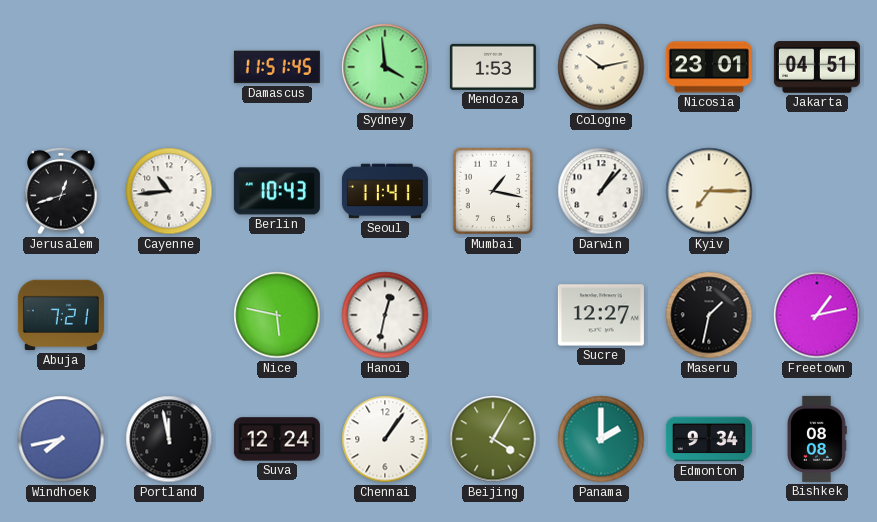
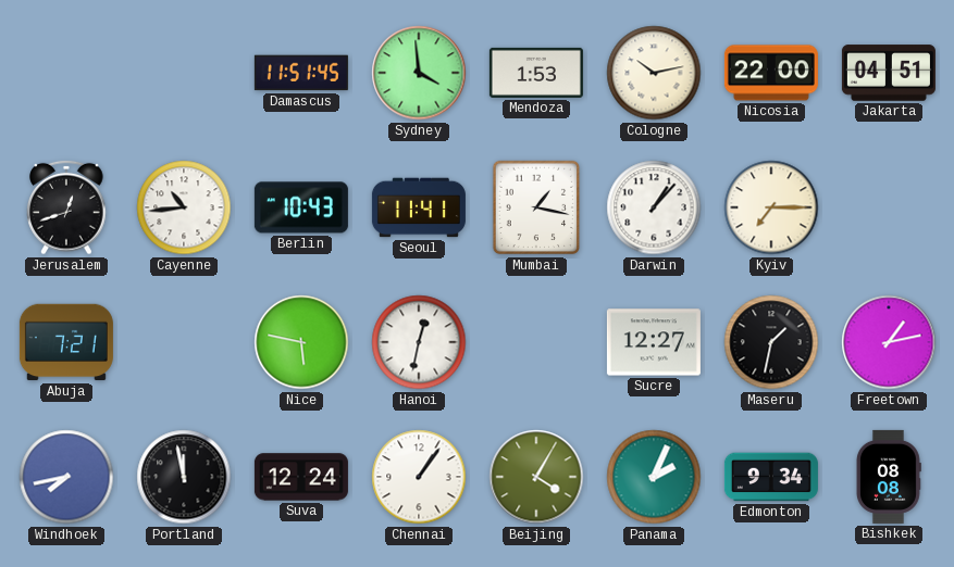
Nicosia: 23:01 -> 22:00
Panama: 2:00 -> 2:04
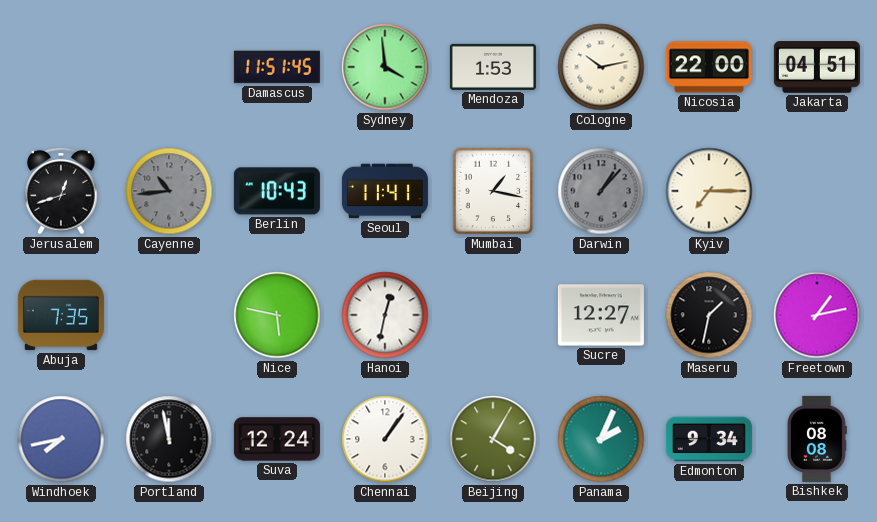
Cayenne dial: white -> grey
Darwin dial: white -> grey
Abuja: 7:21 -> 7:35
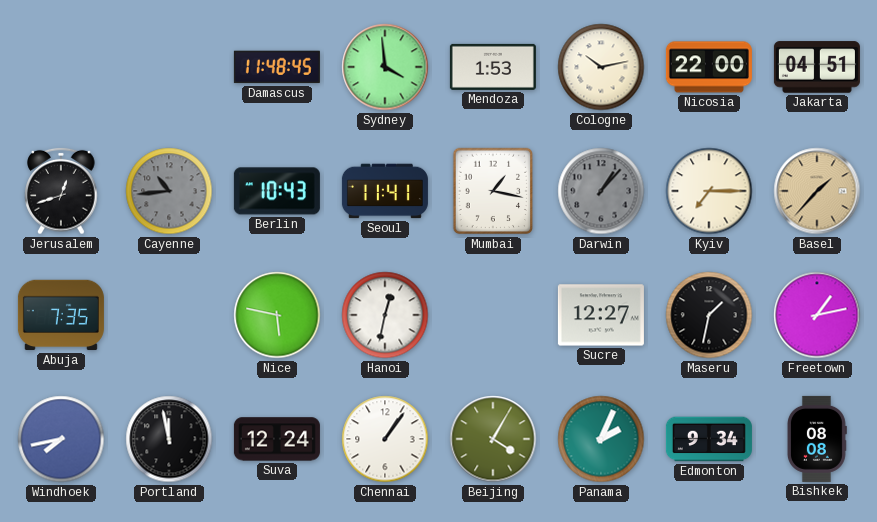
Damascus: 11:51 -> 11:48
Basel: none -> 1:37
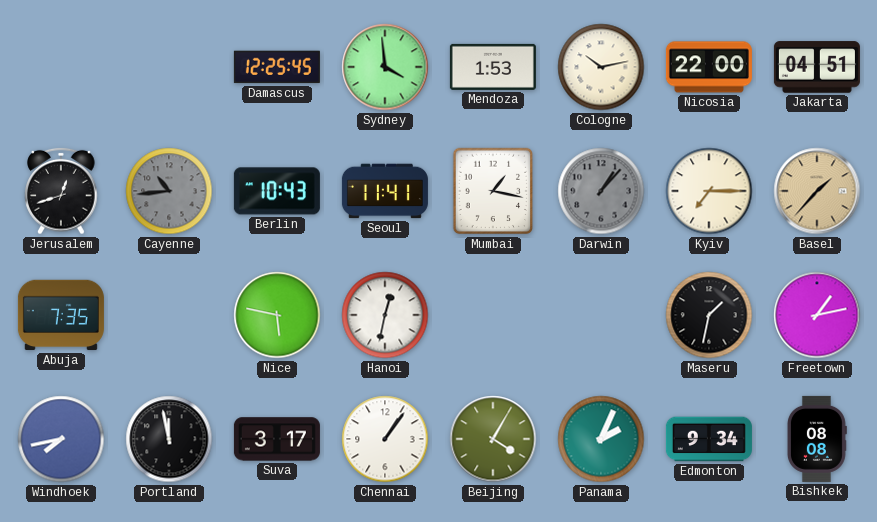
Damascus: 11:48 -> 12:25
Sucre: 12:27 -> none
Suva: 12:24 -> 3:17
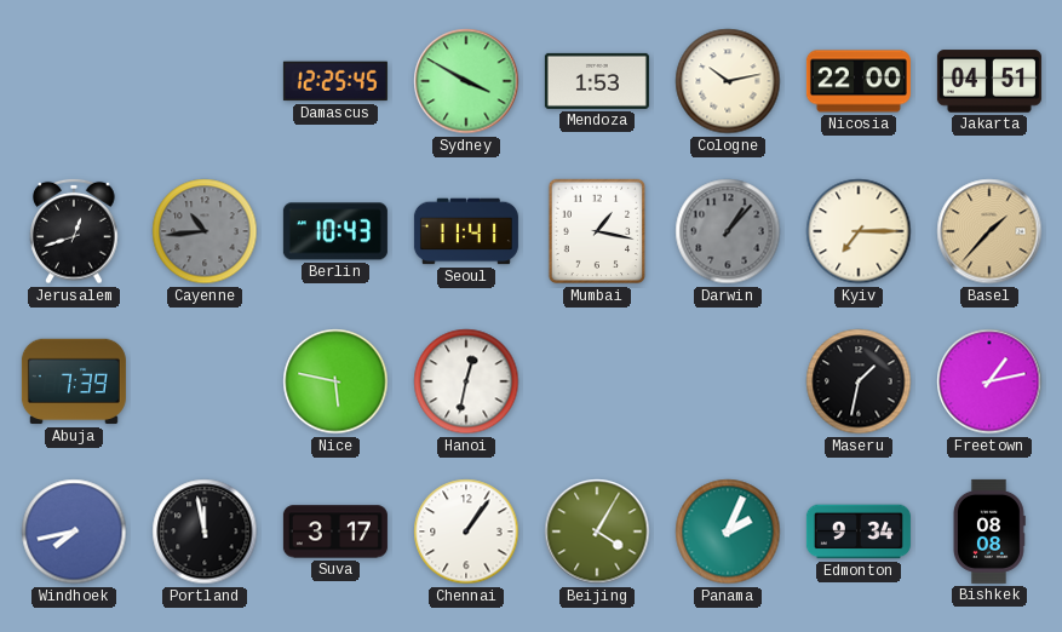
Sydney: 3:59 -> 3:50
Abuja: 7:35 -> 7:39
